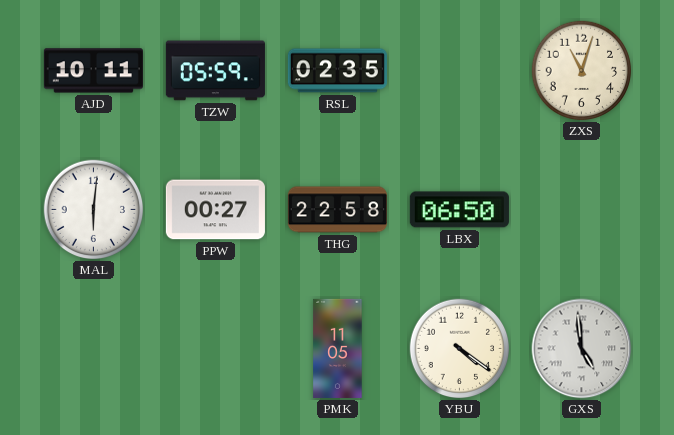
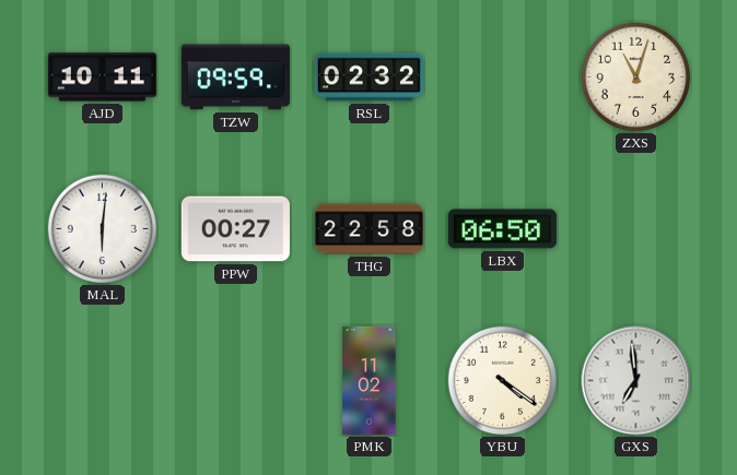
TZW: 05:59 -> 09:59
RSL: 02:35 -> 02:32
PMK: 11:05 -> 11:02
GXS: 4:59 -> 6:59
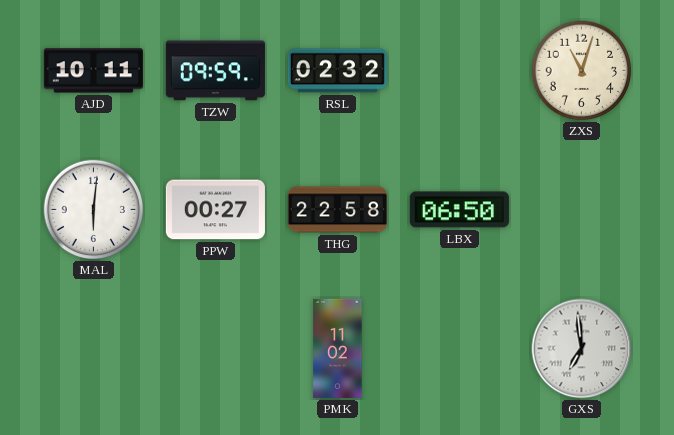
YBU: 4:21 -> none
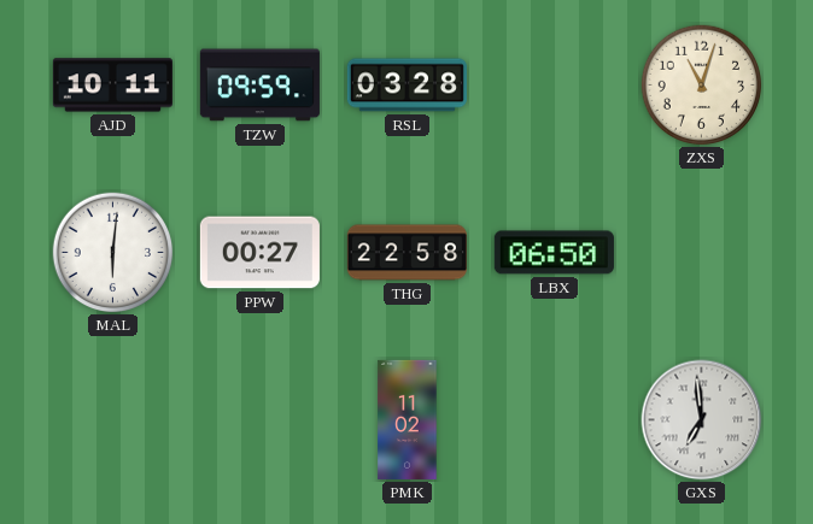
RSL: 02:32 -> 03:28
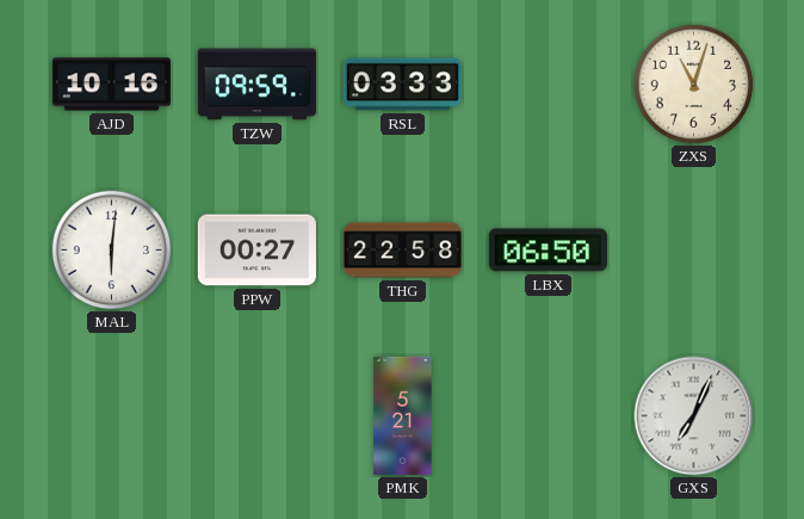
AJD: 10:11 -> 10:16
RSL: 03:28 -> 03:33
PMK: 11:02 -> 5:21
GXS: 6:59 -> 7:04
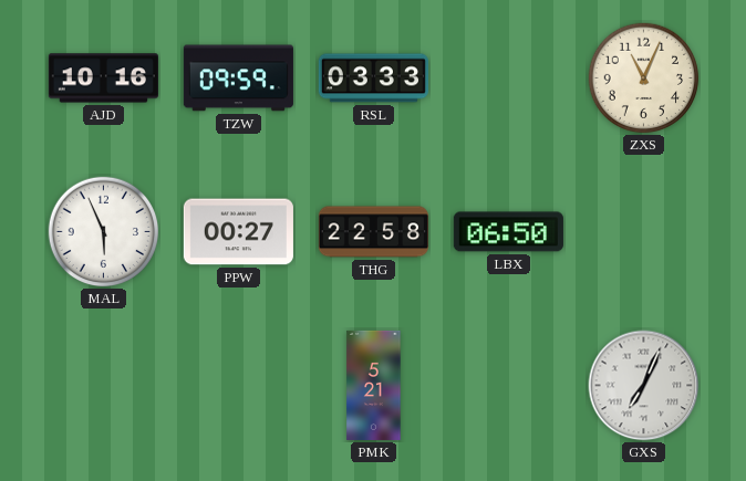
ZXS: 11:03 -> 11:04
MAL: 6:01 -> 5:56
